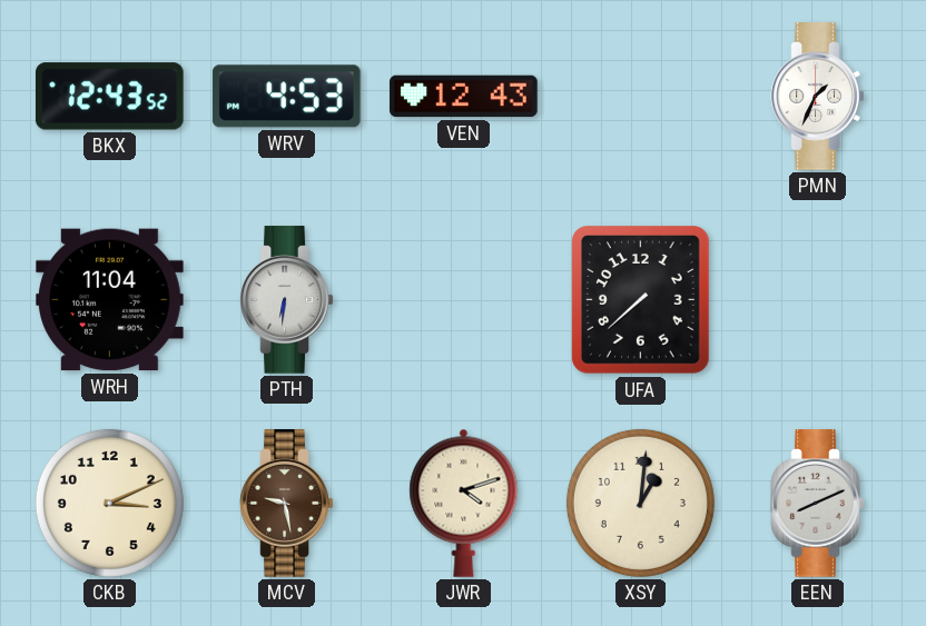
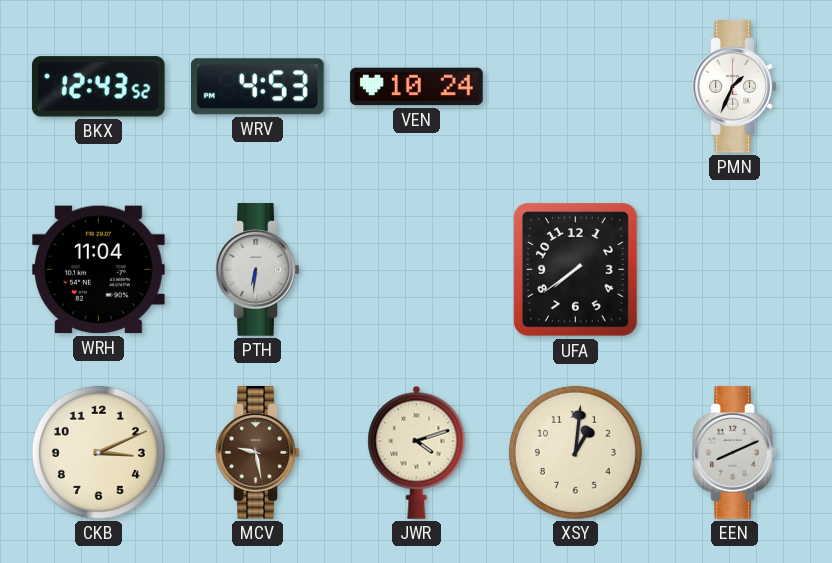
VEN: 12:43 -> 10:24
UFA: 7:38 -> 7:39
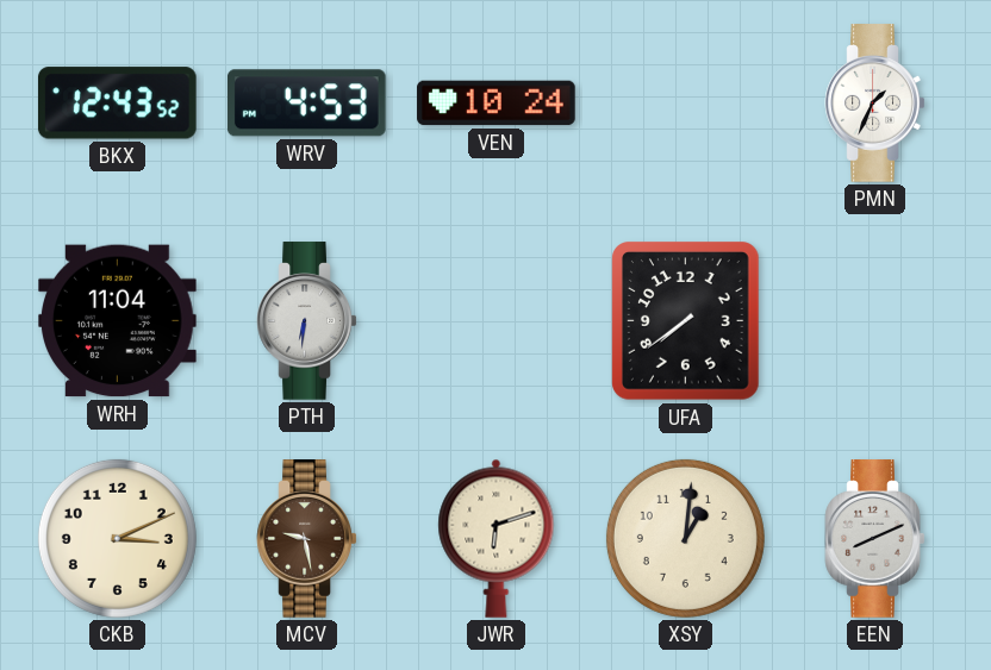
JWR: 4:12 -> 6:12
